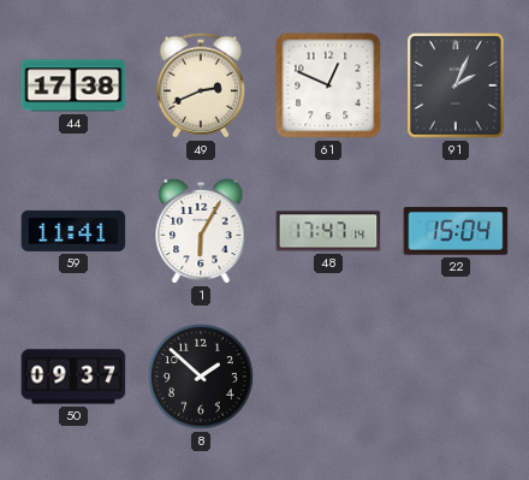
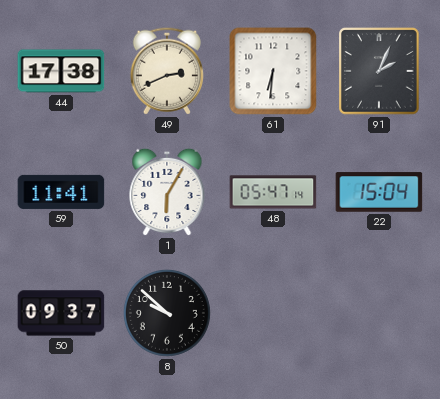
61: 12:49 -> 6:31
48: 17:47 -> 05:47
8: 1:52 -> 9:52
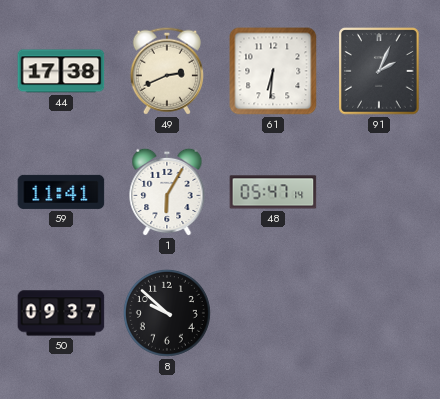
22: 15:04 -> none
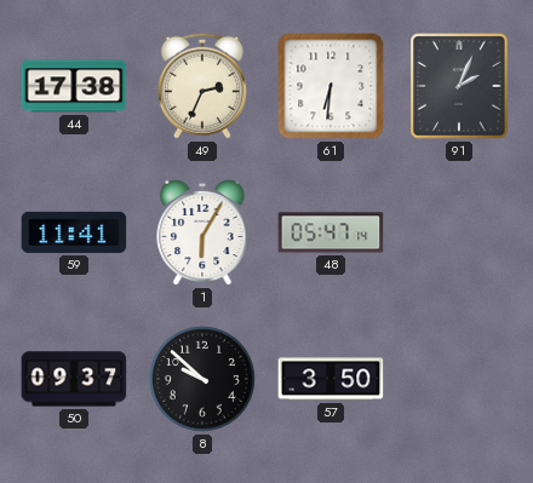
49: 2:41 -> 2:34
57: none -> 3:50
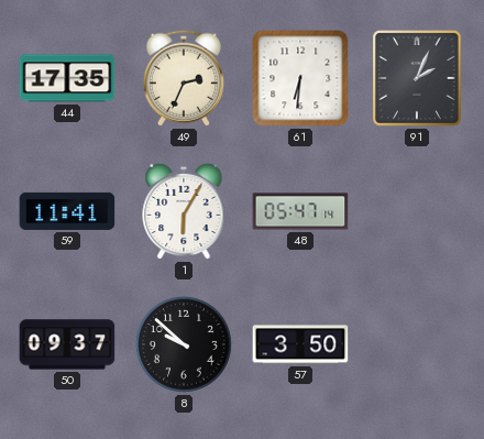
44: 17:38 -> 17:35
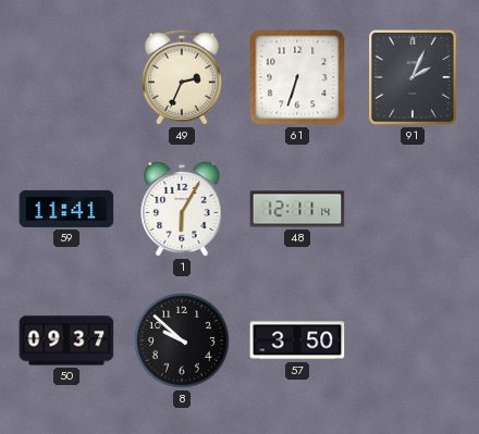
44: 17:35 -> none
61: 6:31 -> 6:33
48: 05:47 -> 12:11
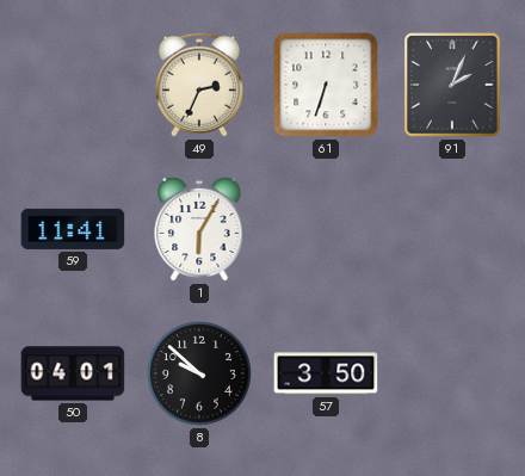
48: 12:11 -> none
50: 09:37 -> 04:01
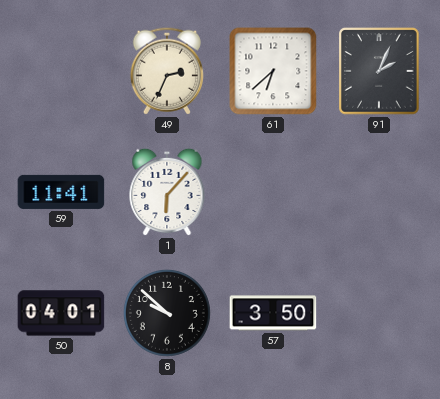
61: 6:33 -> 6:38
1: 6:05 -> 6:07
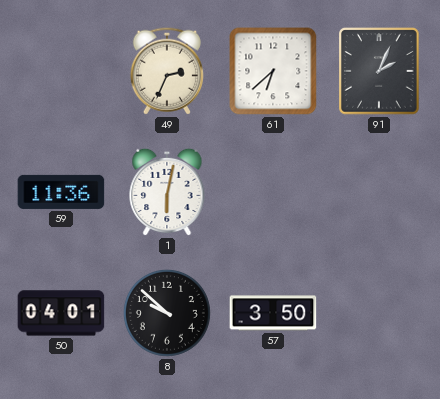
59: 11:41 -> 11:36
1: 6:07 -> 6:02
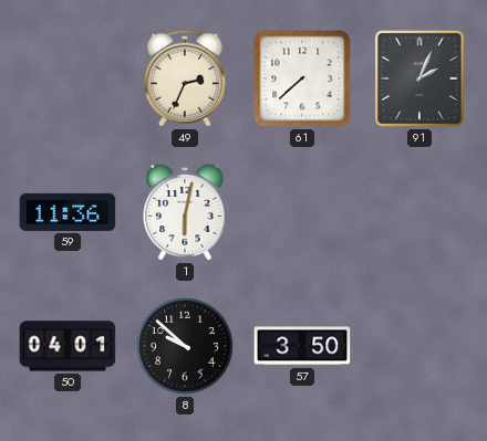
61: 6:38 -> 7:38
